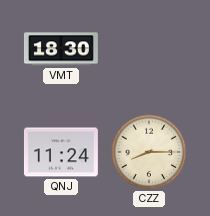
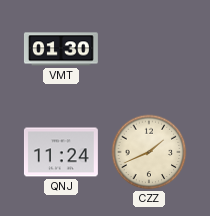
VMT: 18:30 -> 01:30
CZZ: 8:15 -> 1:41
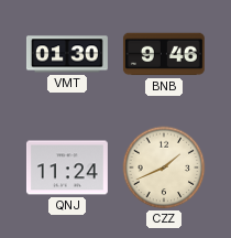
BNB: none -> 9:46
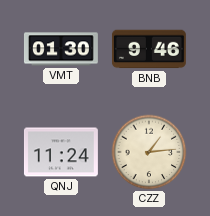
CZZ: 1:41 -> 1:14
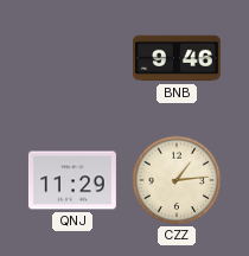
VMT: 01:30 -> none
QNJ: 11:24 -> 11:29
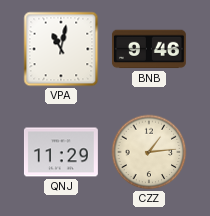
VPA: none -> 11:02
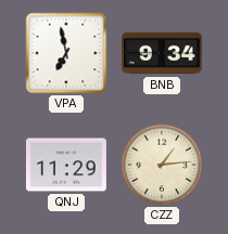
VPA: 11:02 -> 6:58
BNB: 9:46 -> 9:34
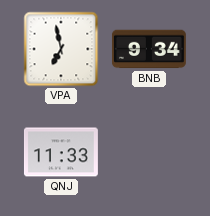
QNJ: 11:29 -> 11:33
CZZ: 1:14 -> none
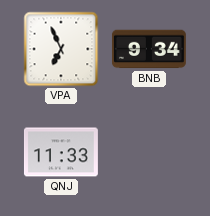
VPA: 6:58 -> 6:56
